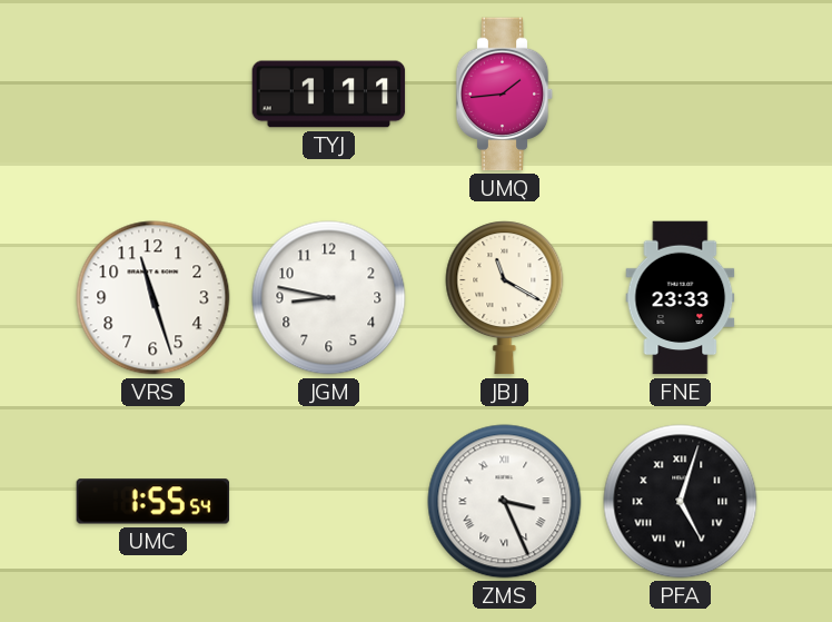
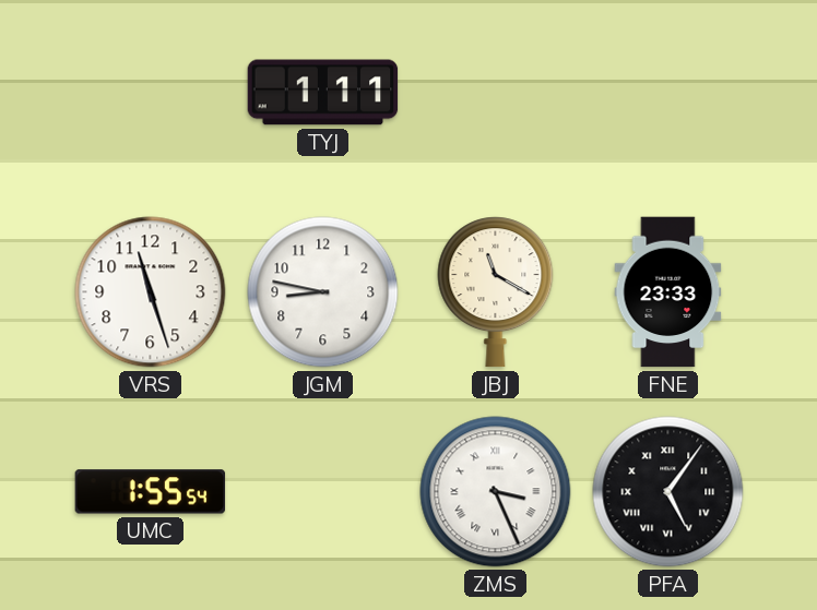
UMQ: 1:44 -> none
PFA: 5:03 -> 5:06
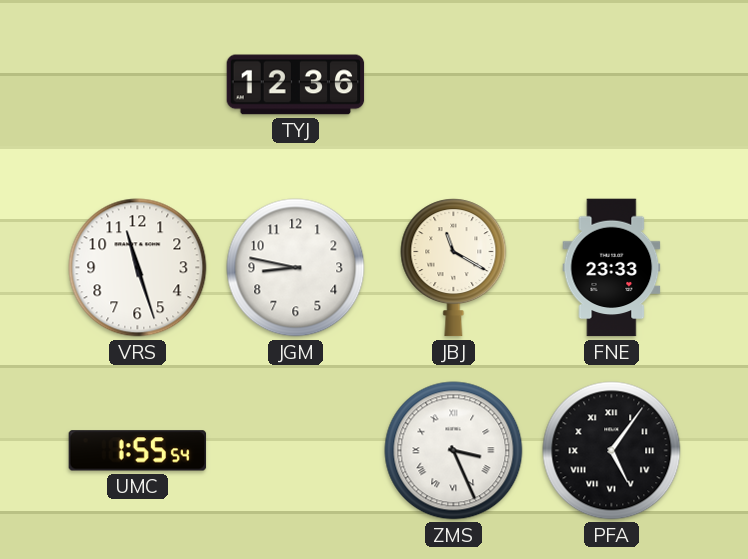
TYJ: 1:11 -> 12:36
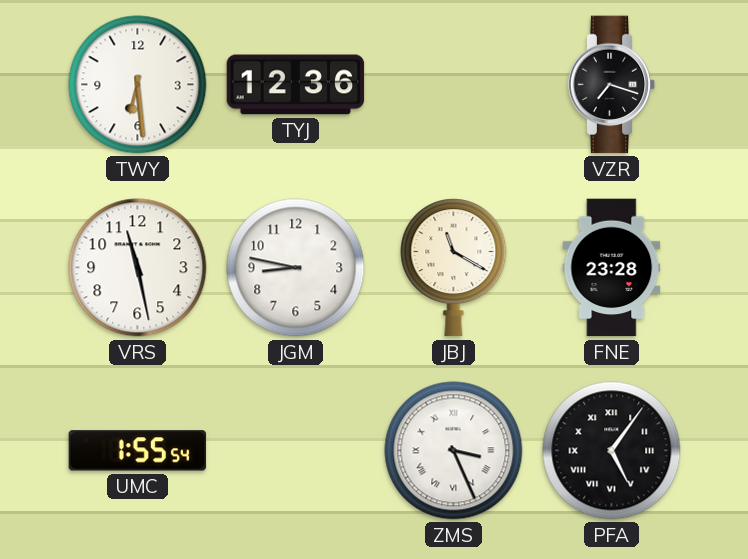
TWY: none -> 6:29
VZR: none -> 7:18
VRS: 11:27 -> 11:28
FNE: 23:33 -> 23:28
